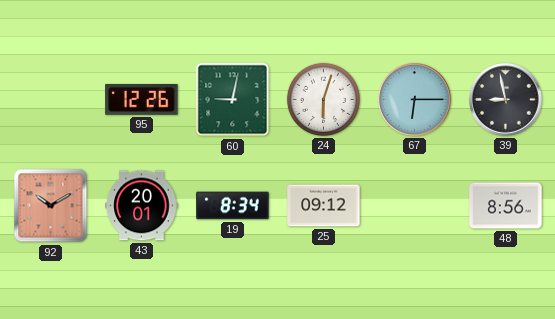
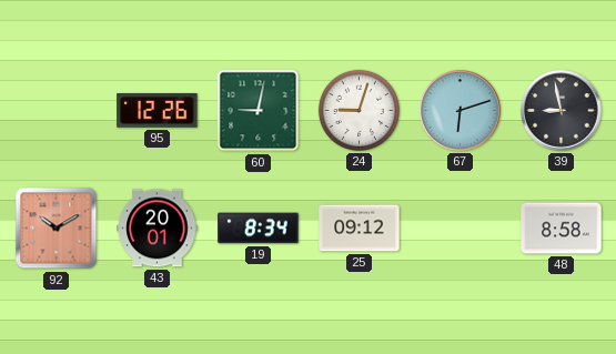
24: 6:03 -> 9:03
67: 6:15 -> 6:12
48: 8:56 -> 8:58
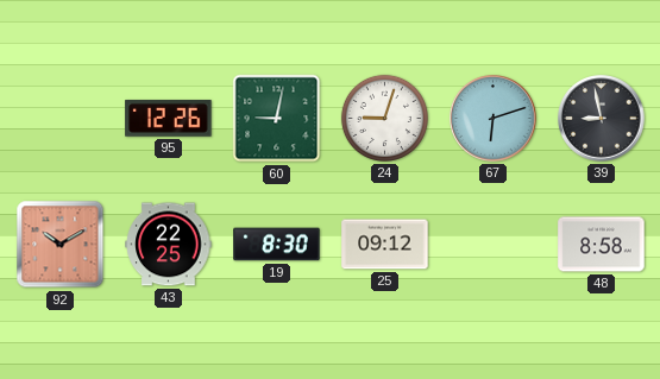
43: 20:01 -> 22:25
19: 8:34 -> 8:30
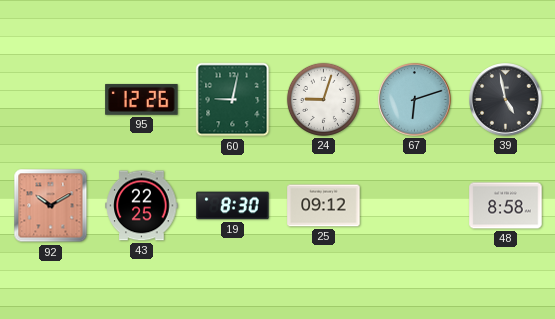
39: 8:58 -> 4:58
